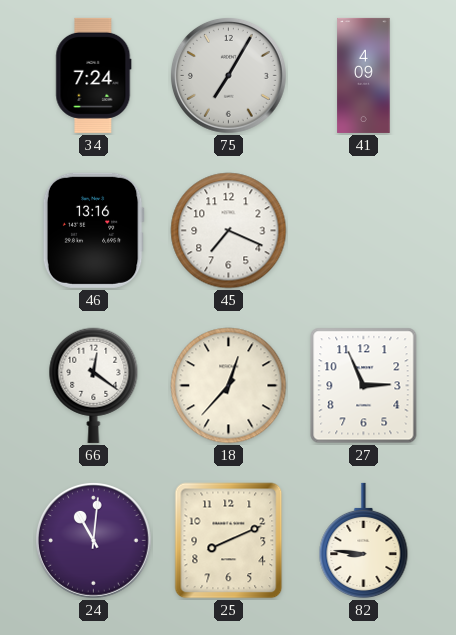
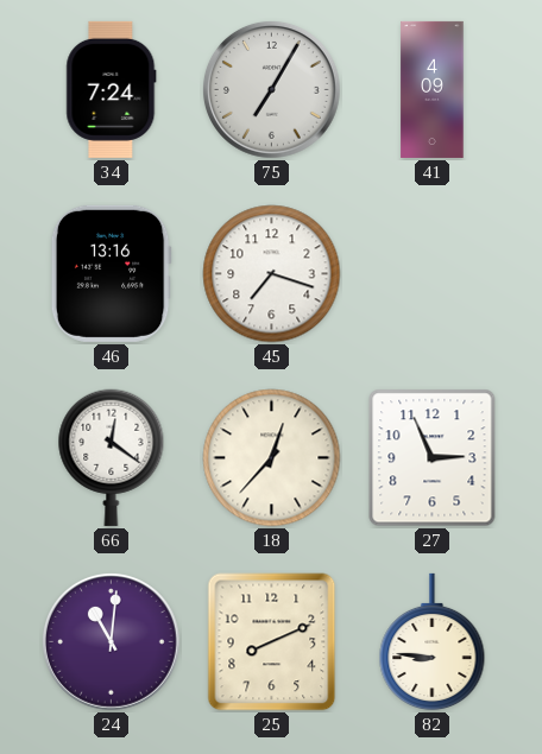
45: 7:19 -> 7:18
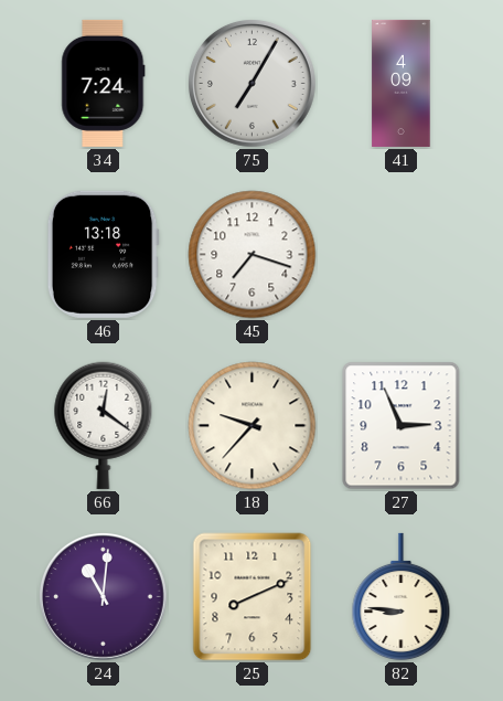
46: 13:16 -> 13:18
18: 12:37 -> 9:37
